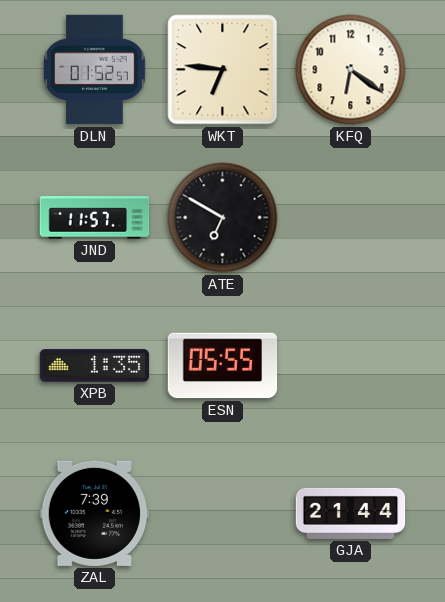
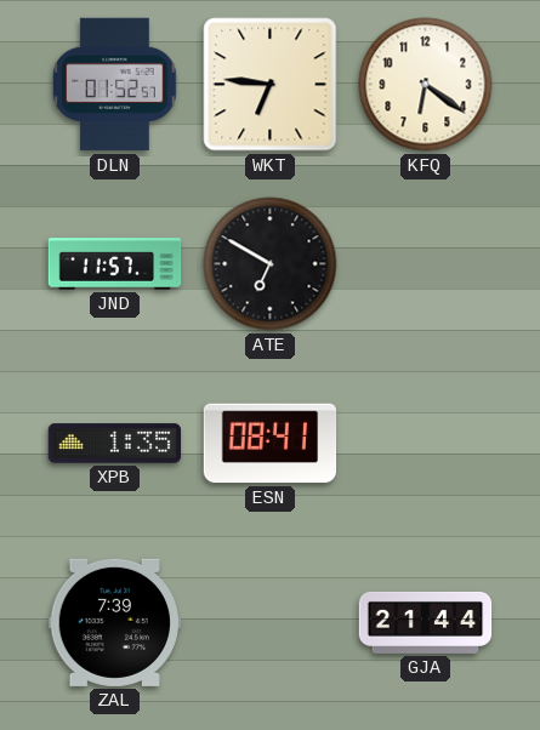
ESN: 05:55 -> 08:41
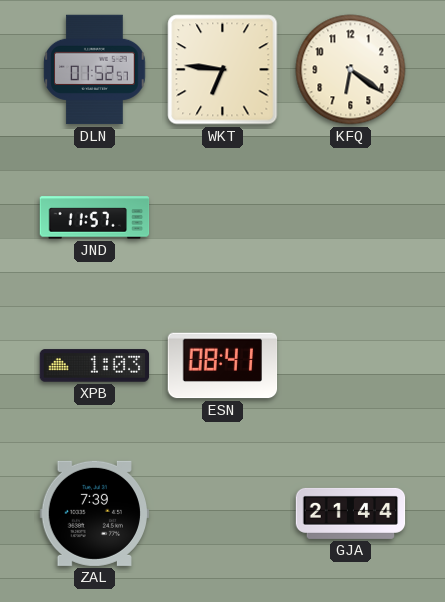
ATE: 6:50 -> none
XPB: 1:35 -> 1:03
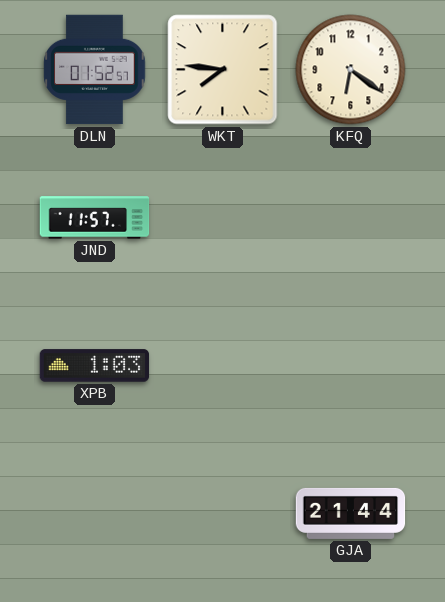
WKT: 6:46 -> 7:46
ESN: 08:41 -> none
ZAL: 7:39 -> none
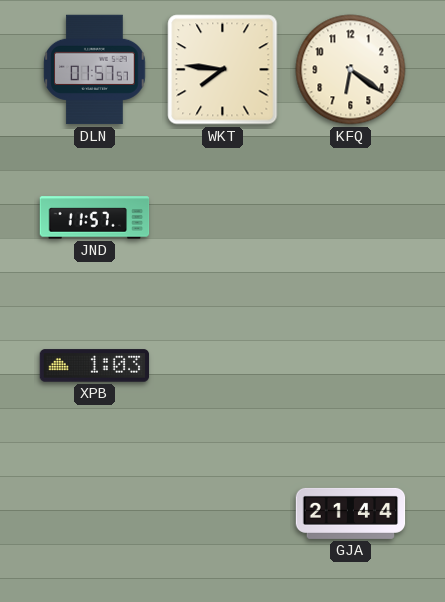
DLN: 01:52 -> 01:57
